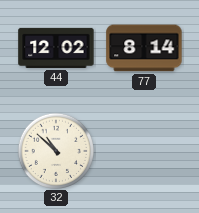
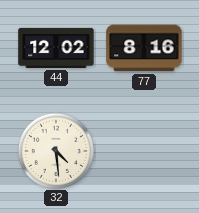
77: 8:14 -> 8:16
32: 10:52 -> 4:29
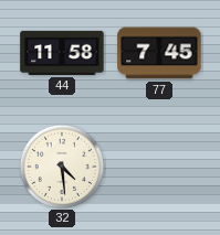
44: 12:02 -> 11:58
77: 8:16 -> 7:45
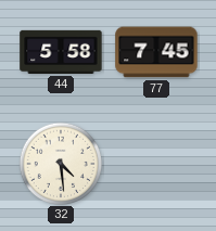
44: 11:58 -> 5:58
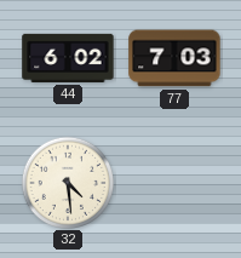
44: 5:58 -> 6:02
77: 7:45 -> 7:03
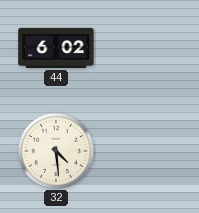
77: 7:03 -> none
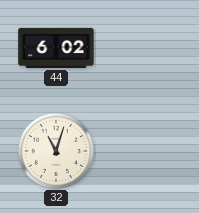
32: 4:29 -> 11:03
